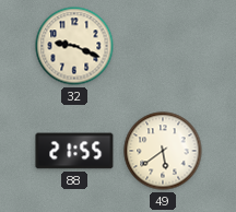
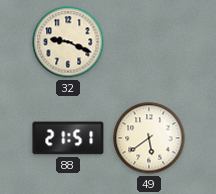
88: 21:55 -> 21:51
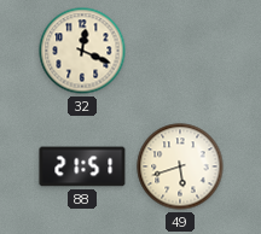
32: 9:19 -> 12:19
49: 5:39 -> 5:42
